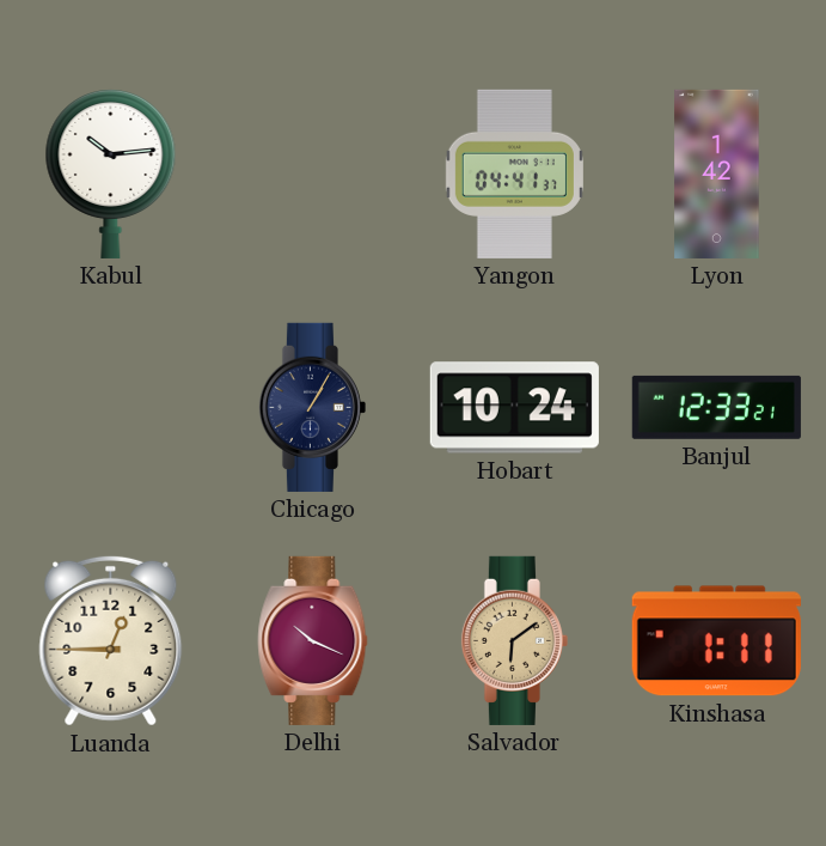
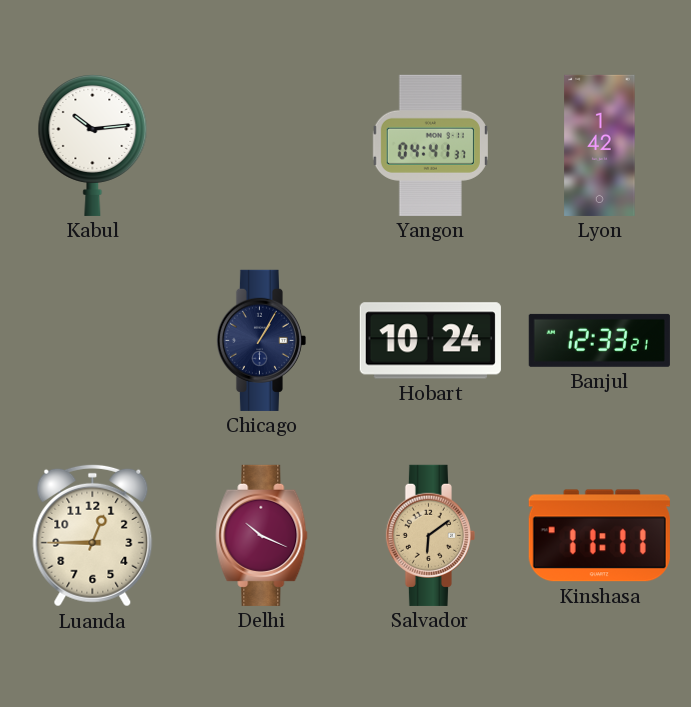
Kinshasa: 1:11 -> 11:11
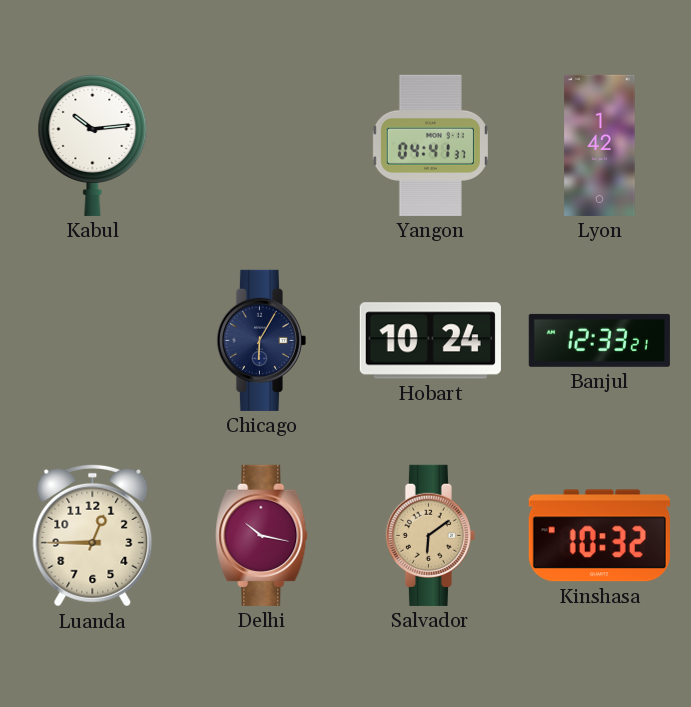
Chicago: 1:05 -> 6:05
Delhi: 10:19 -> 10:17
Kinshasa: 11:11 -> 10:32
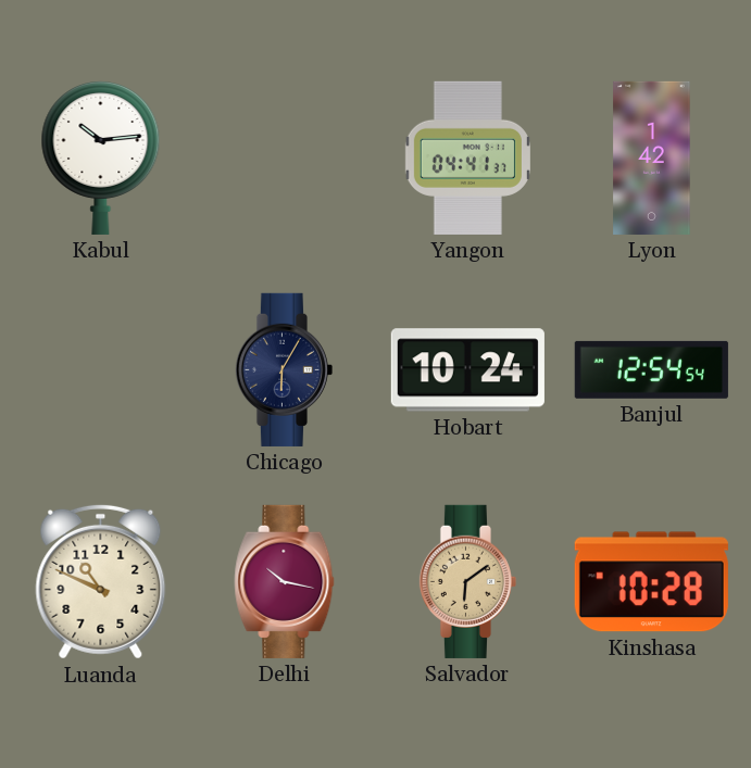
Banjul: 12:33 -> 12:54
Luanda: 12:45 -> 10:49
Kinshasa: 10:32 -> 10:28
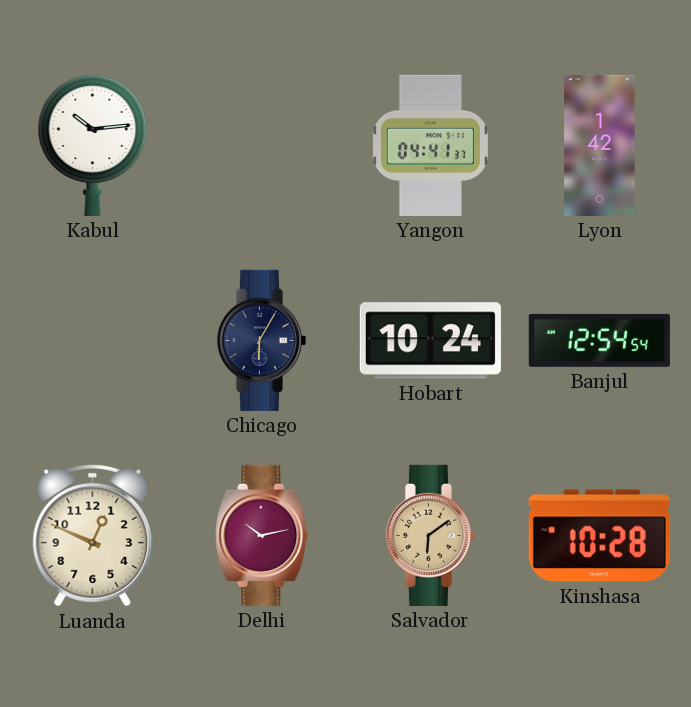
Luanda: 10:49 -> 12:49
Delhi: 10:17 -> 10:13
